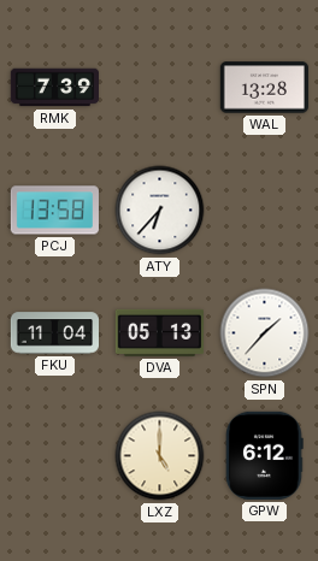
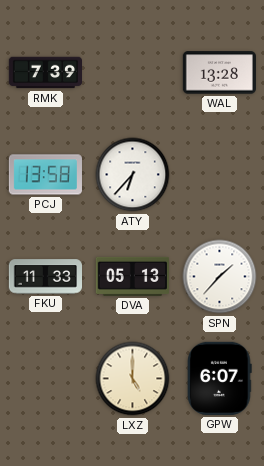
FKU: 11:04 -> 11:33
GPW: 6:12 -> 6:07
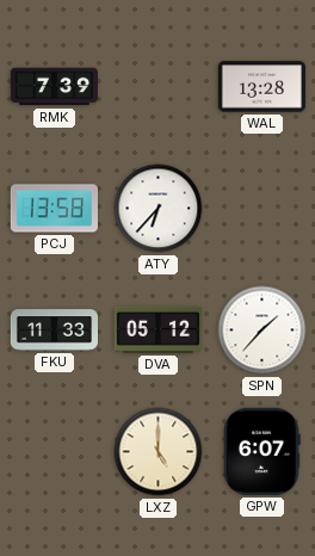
DVA: 05:13 -> 05:12
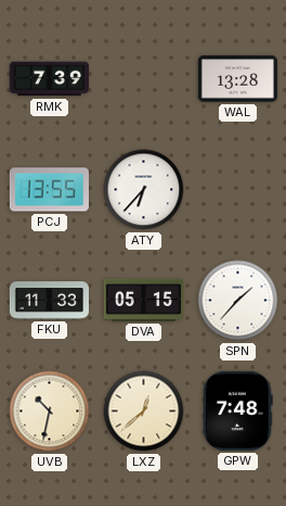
PCJ: 13:58 -> 13:55
DVA: 05:12 -> 05:15
UVB: none -> 10:32
LXZ: 5:00 -> 12:38
GPW: 6:07 -> 7:48
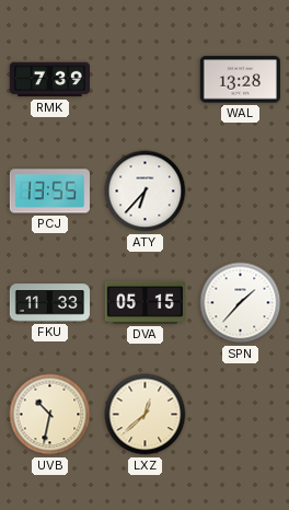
GPW: 7:48 -> none
